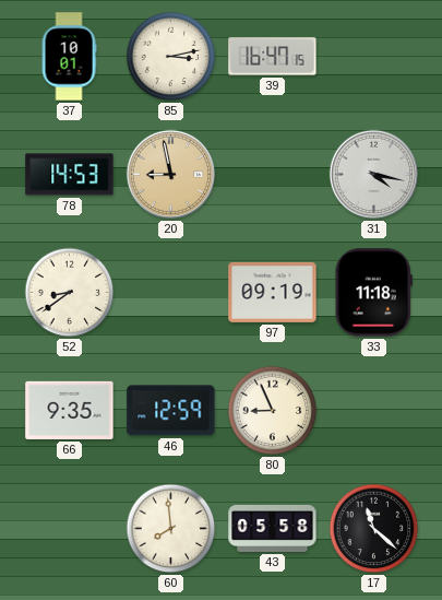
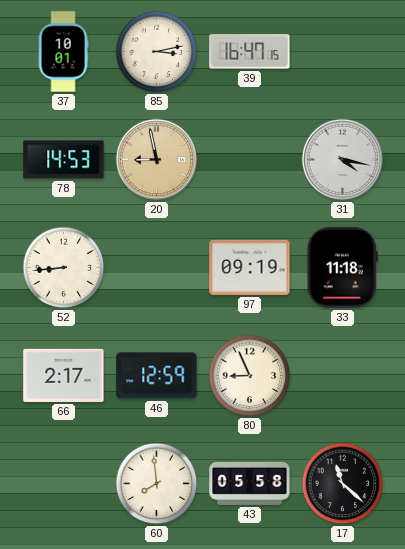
52: 8:39 -> 8:44
66: 9:35 -> 2:17
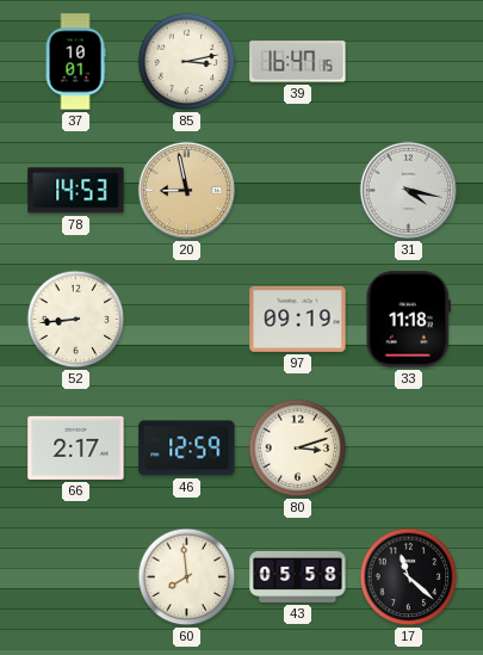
80: 8:56 -> 3:12
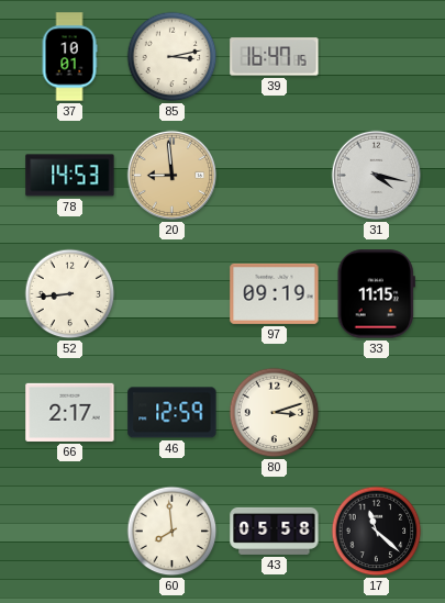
20: 8:58 -> 8:59
33: 11:18 -> 11:15
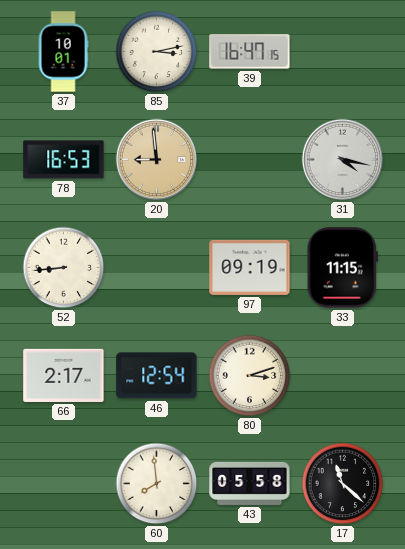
78: 14:53 -> 16:53
46: 12:59 -> 12:54
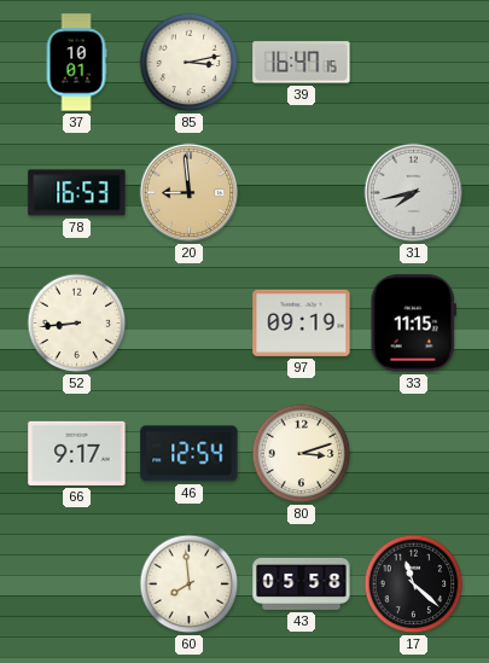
31: 4:17 -> 7:43
66: 2:17 -> 9:17
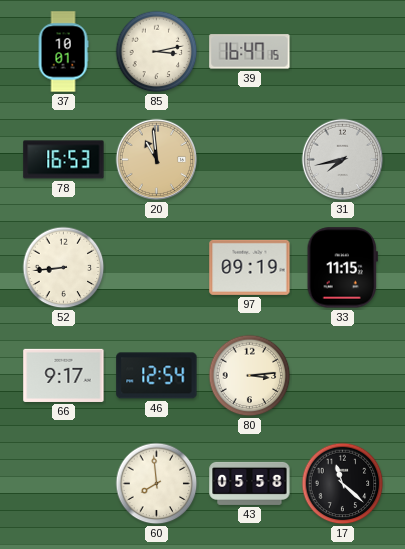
20: 8:59 -> 10:59
80: 3:12 -> 3:14
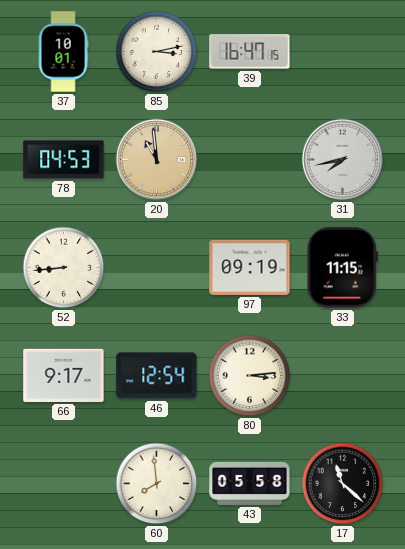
78: 16:53 -> 04:53
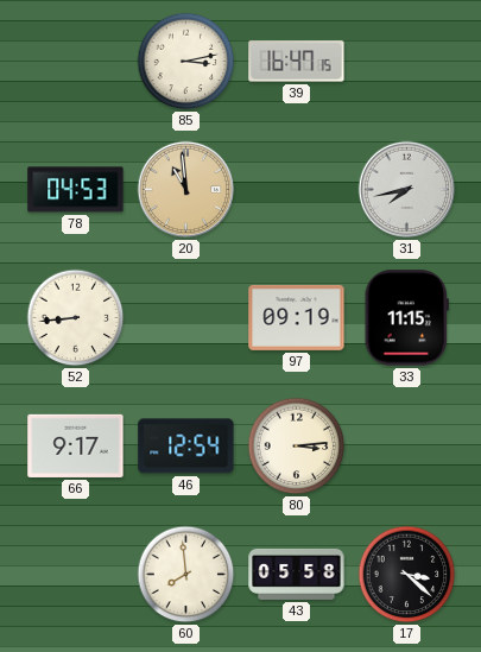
37: 10:01 -> none
17: 11:22 -> 3:22
